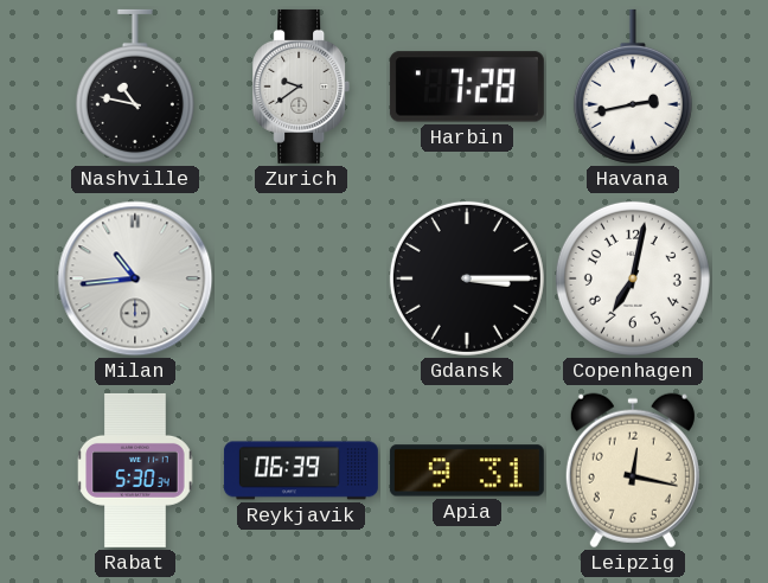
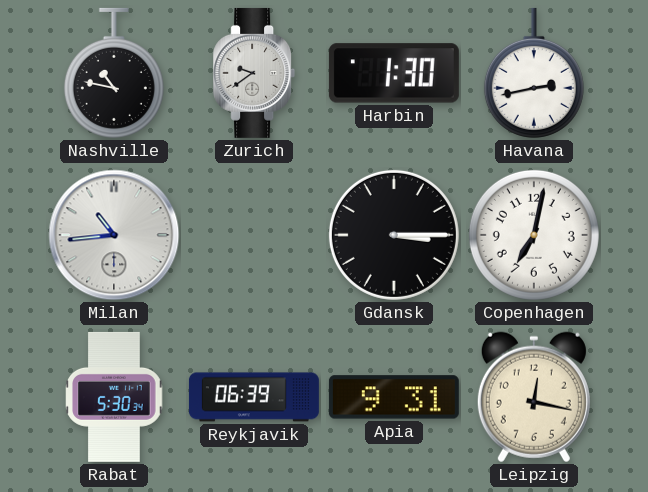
Harbin: 7:28 -> 1:30
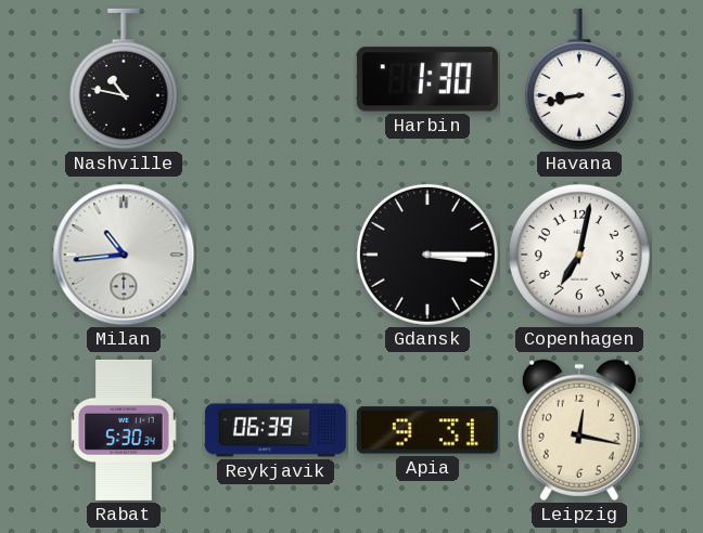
Zurich: 9:39 -> none
Havana: 2:43 -> 8:43
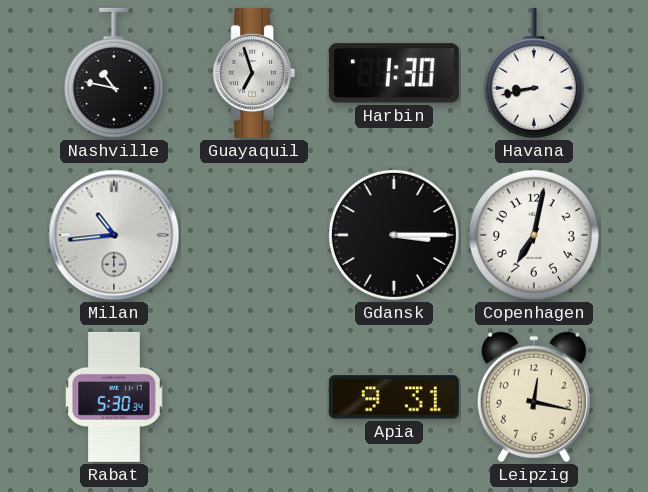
Guayaquil: none -> 6:57
Reykjavik: 06:39 -> none
